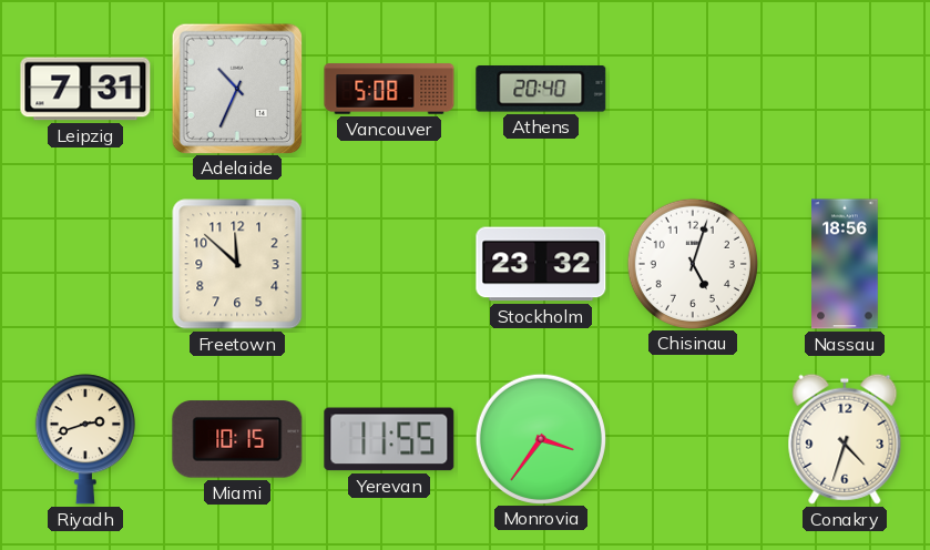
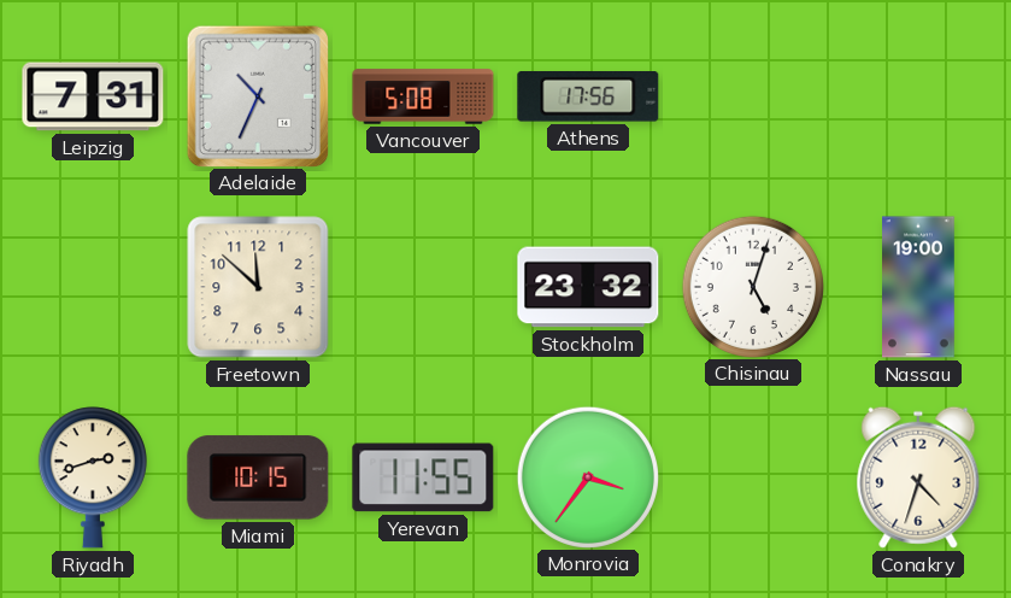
Athens: 20:40 -> 17:56
Nassau: 18:56 -> 19:00
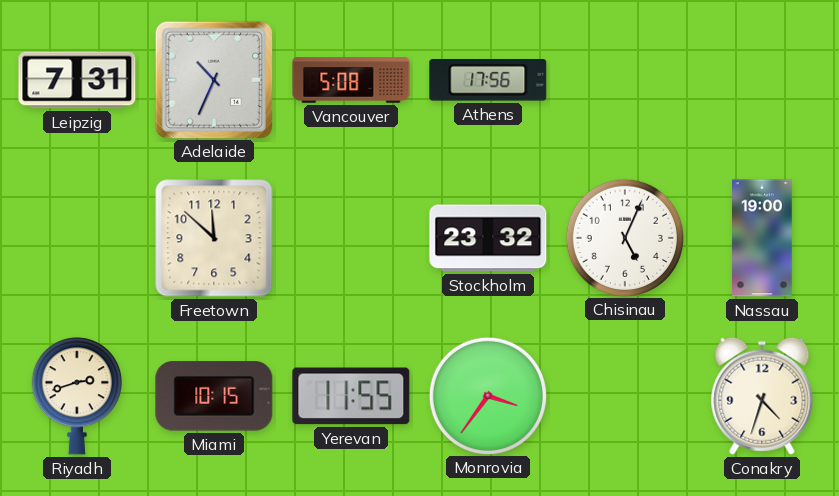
Chisinau: 5:03 -> 5:04
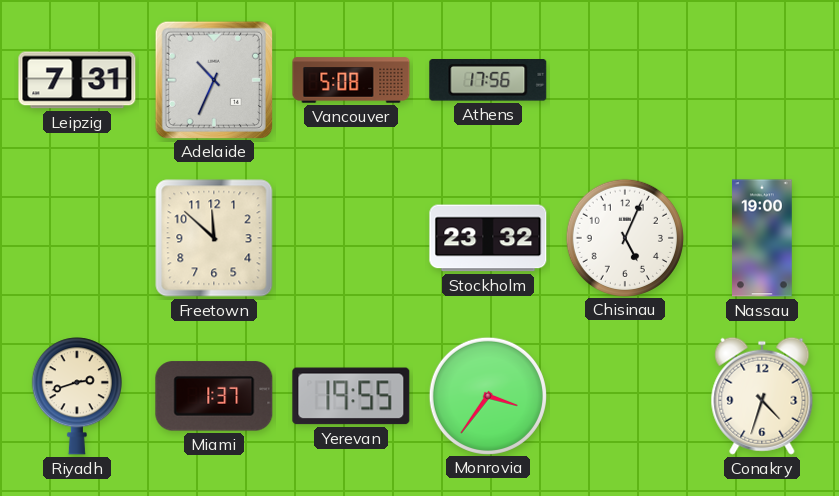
Miami: 10:15 -> 1:37
Yerevan: 11:55 -> 19:55
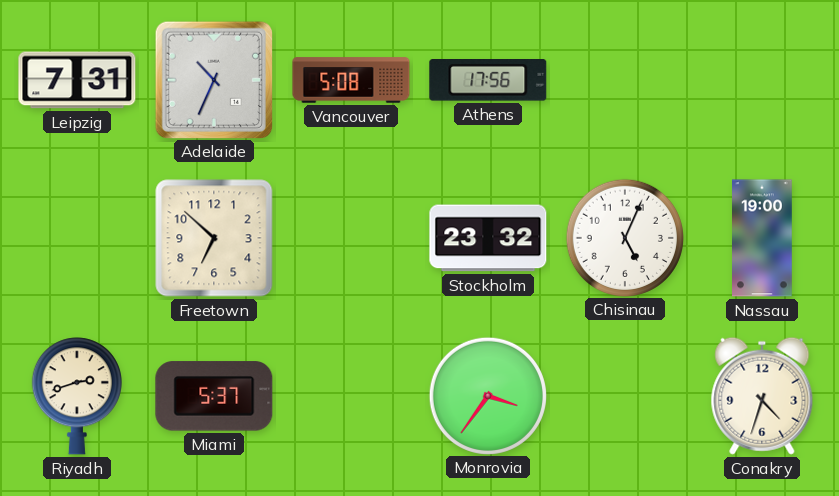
Freetown: 11:52 -> 6:52
Miami: 1:37 -> 5:37
Yerevan: 19:55 -> none
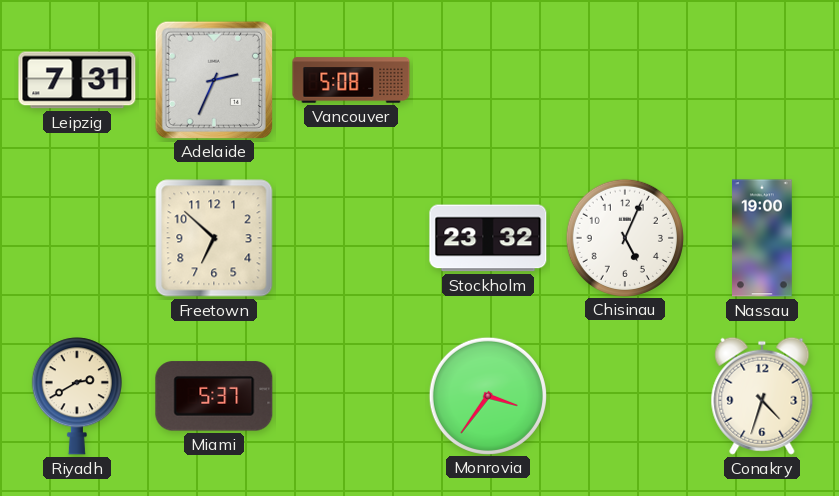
Adelaide: 10:34 -> 2:34
Athens: 17:56 -> none
Riyadh: 2:42 -> 2:40
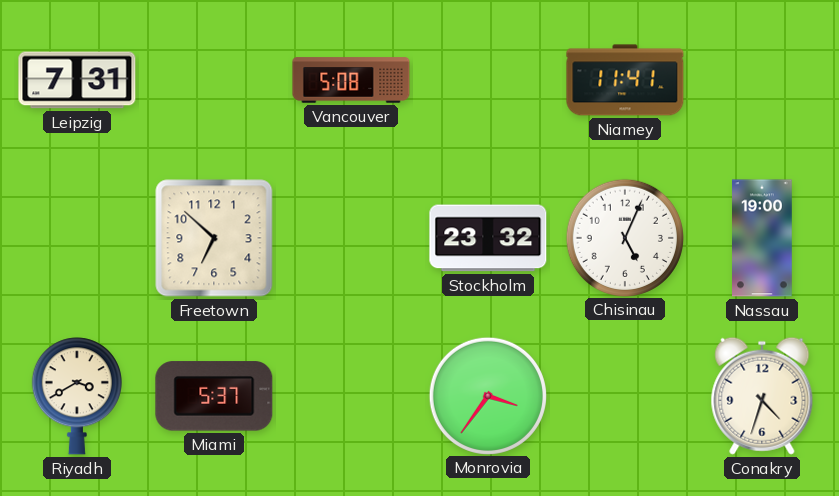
Adelaide: 2:34 -> none
Niamey: none -> 11:41
Riyadh: 2:40 -> 3:40
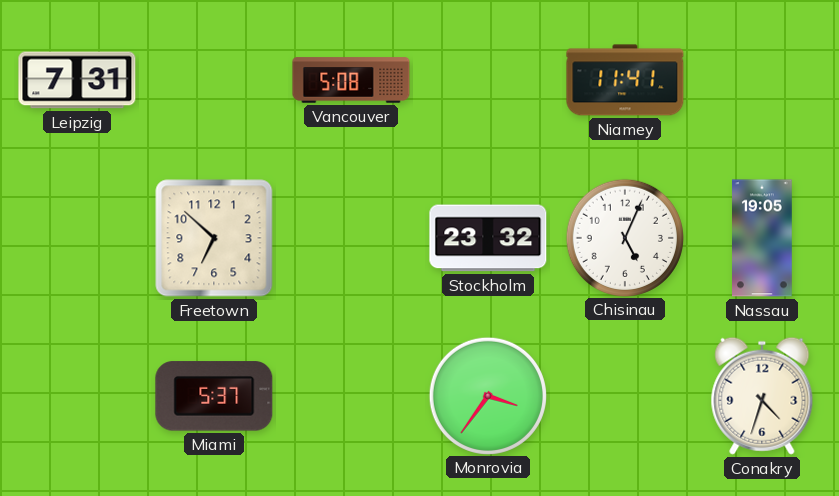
Nassau: 19:00 -> 19:05
Riyadh: 3:40 -> none
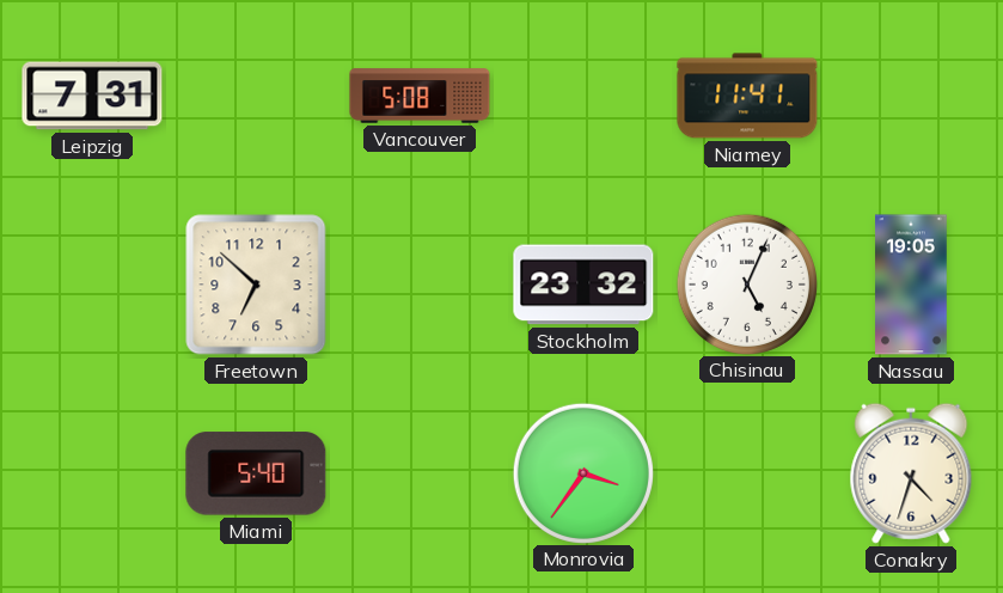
Miami: 5:37 -> 5:40
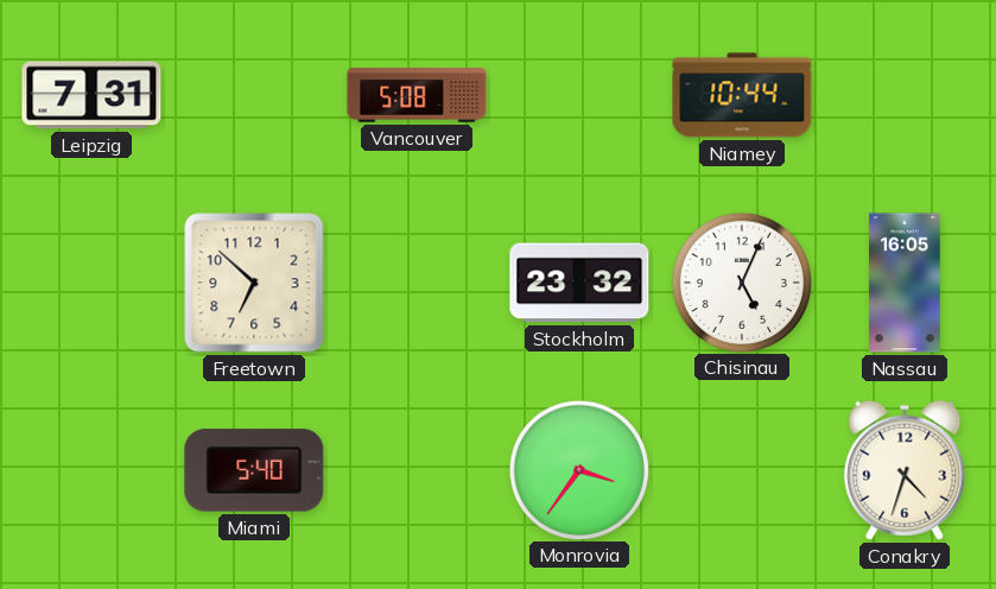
Niamey: 11:41 -> 10:44
Nassau: 19:05 -> 16:05
